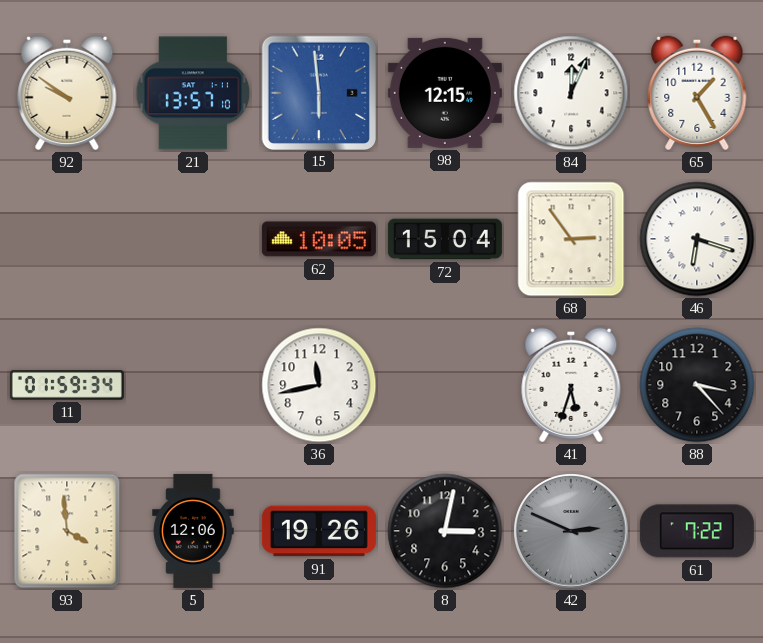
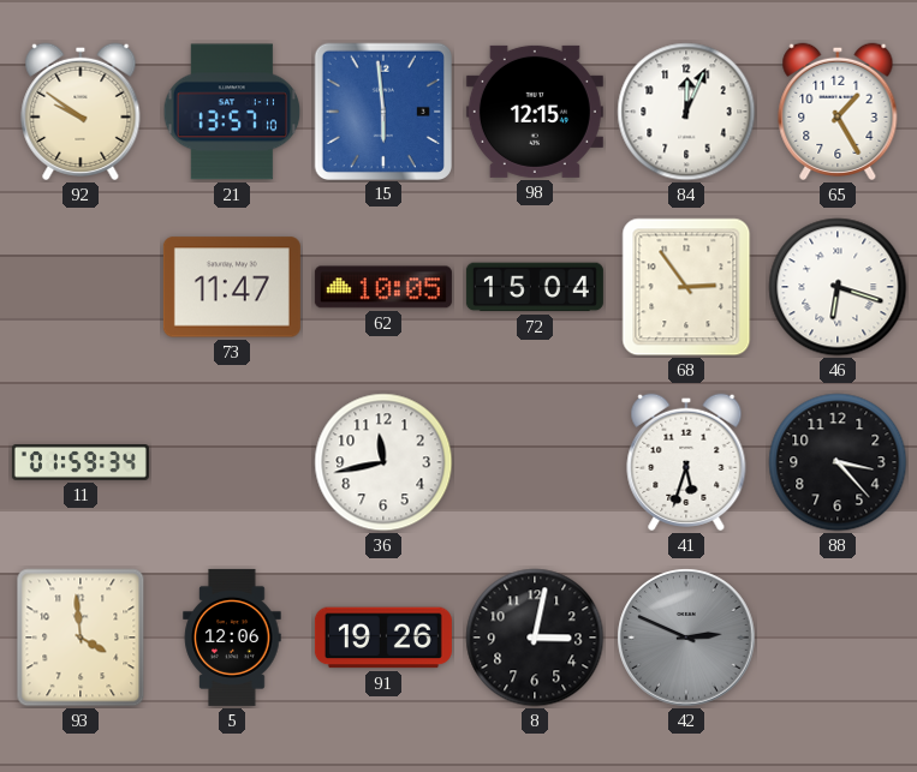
73: none -> 11:47
61: 7:22 -> none
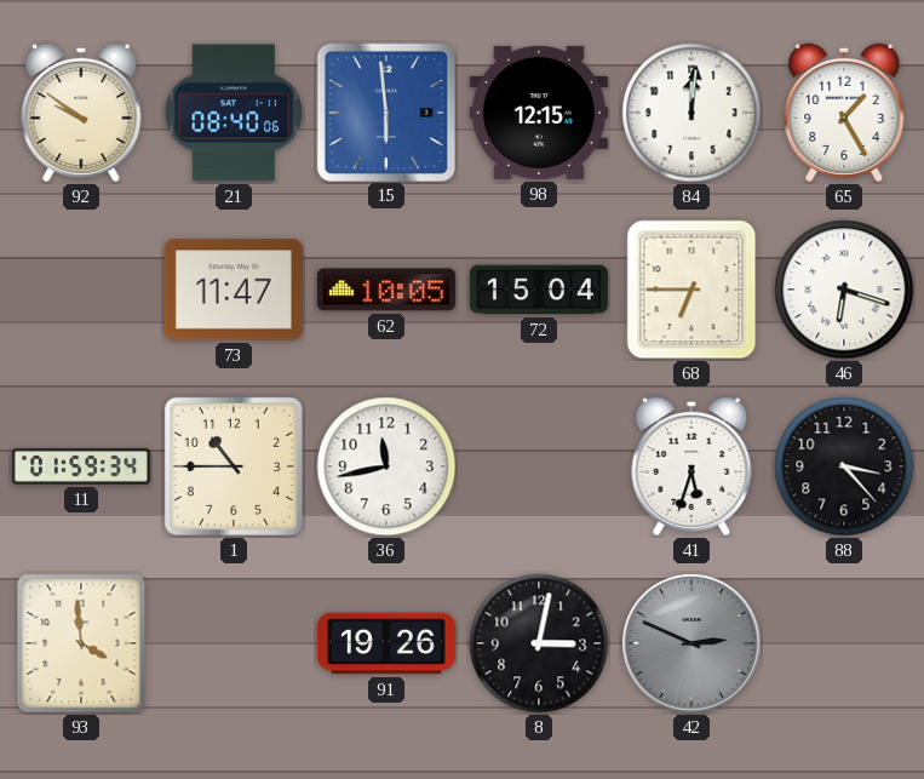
21: 13:57 -> 08:40
84: 12:04 -> 12:01
68: 2:54 -> 6:45
1: none -> 10:45
5: 12:06 -> none
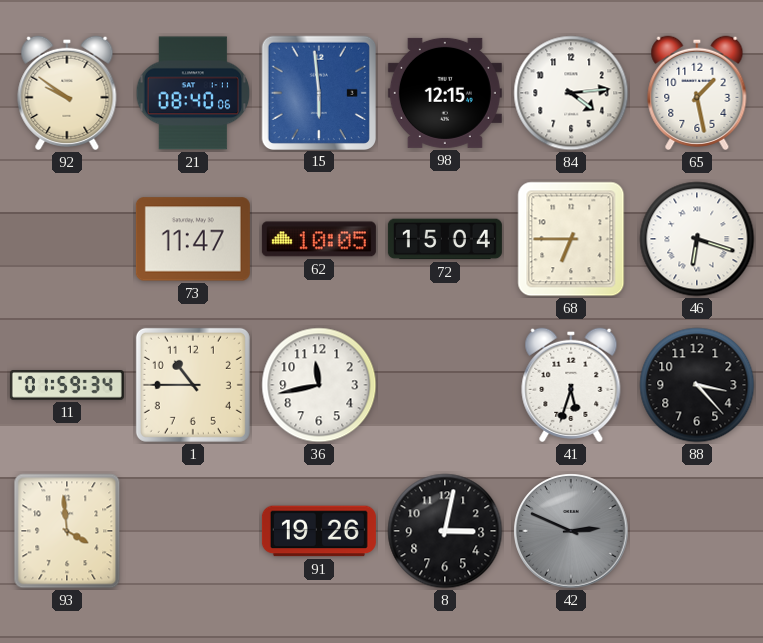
84: 12:01 -> 4:14
65: 1:25 -> 1:28
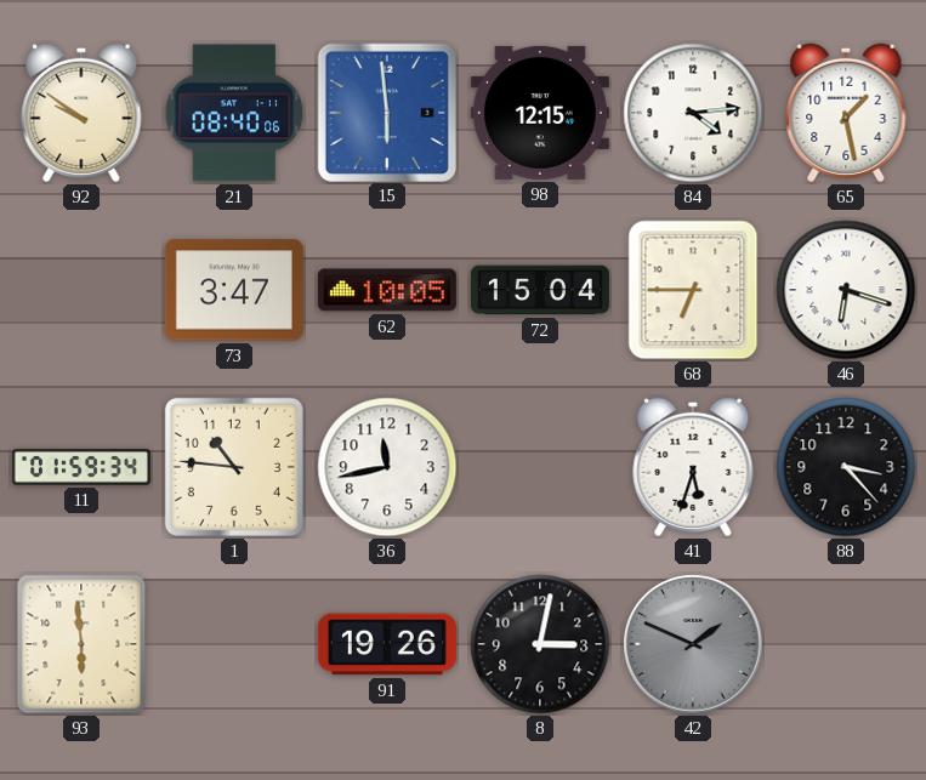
73: 11:47 -> 3:47
1: 10:45 -> 10:46
93: 3:59 -> 5:59
42: 2:49 -> 1:49
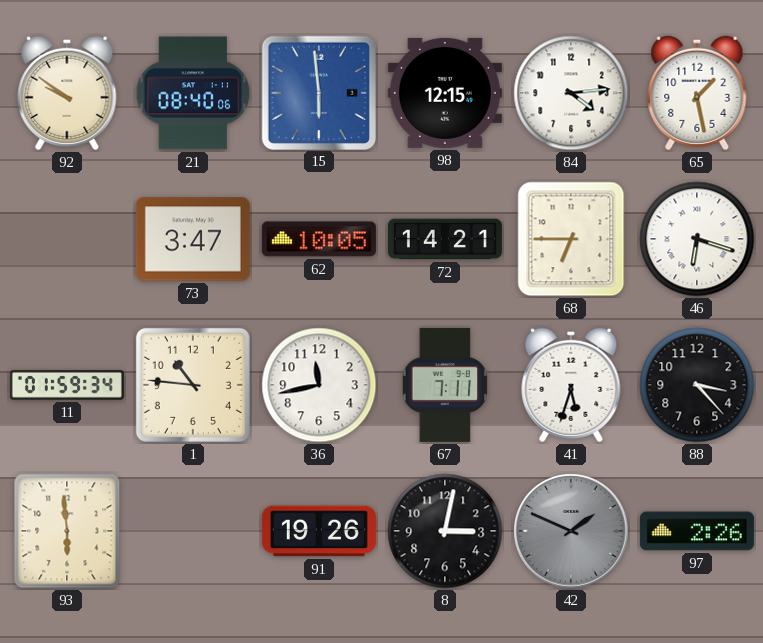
72: 15:04 -> 14:21
67: none -> 7:11
97: none -> 2:26
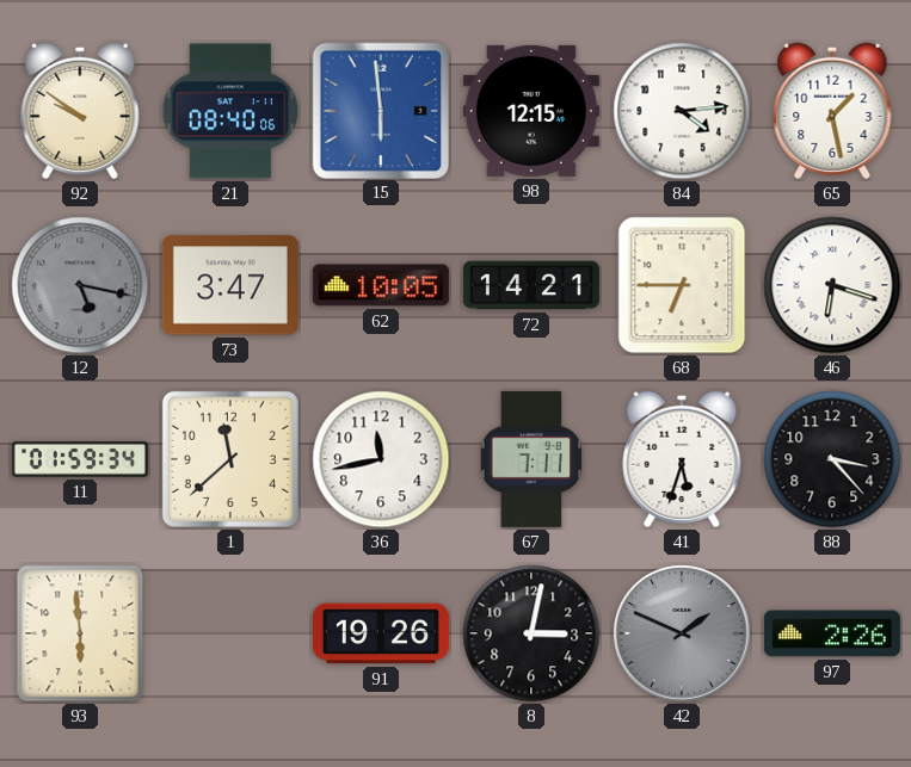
12: none -> 5:17
1: 10:46 -> 11:38
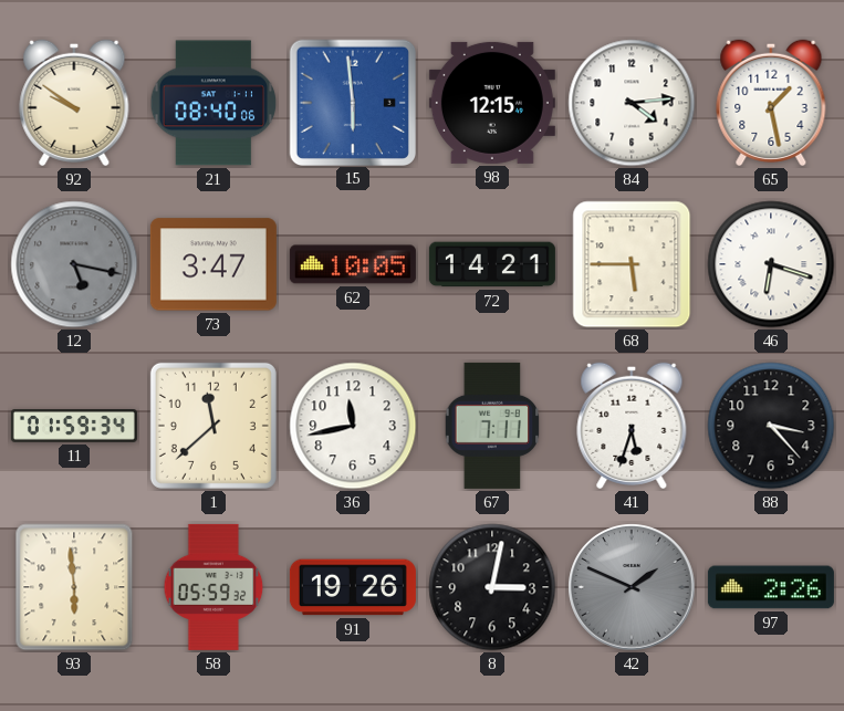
68: 6:45 -> 5:45
58: none -> 05:59
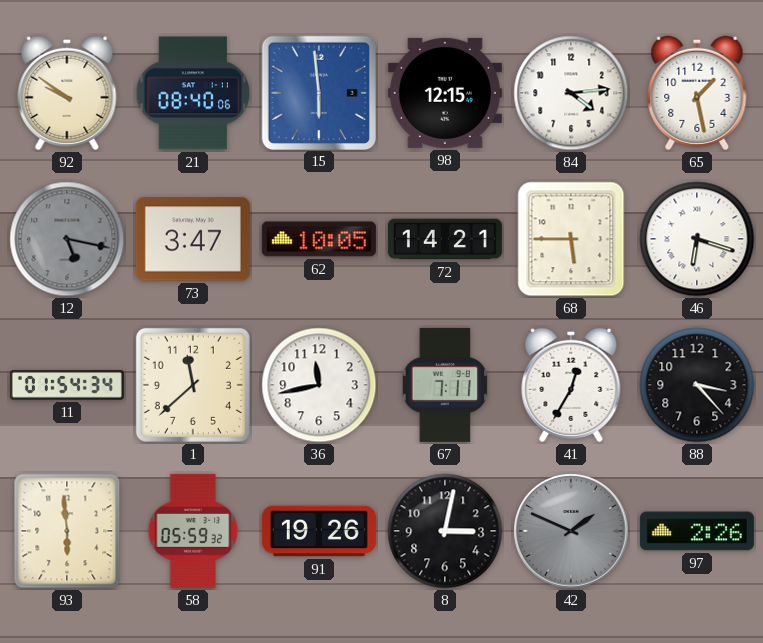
11: 01:59 -> 01:54
41: 5:33 -> 12:35
